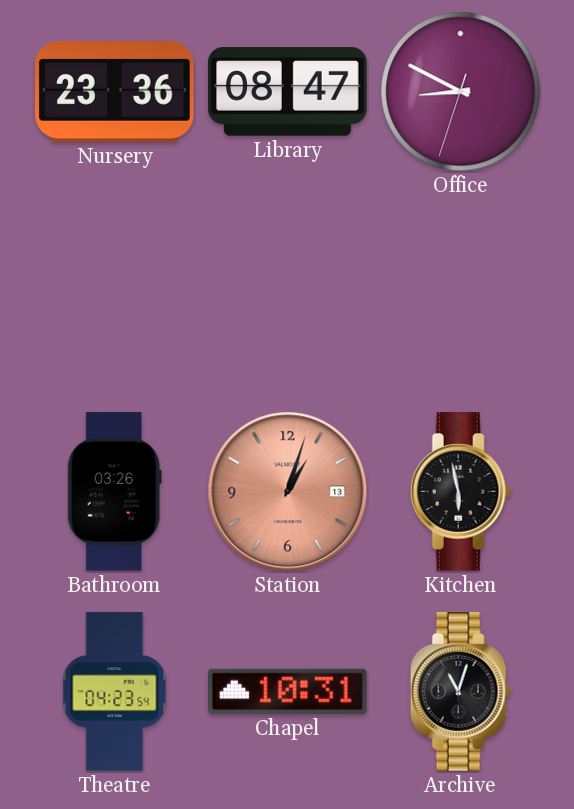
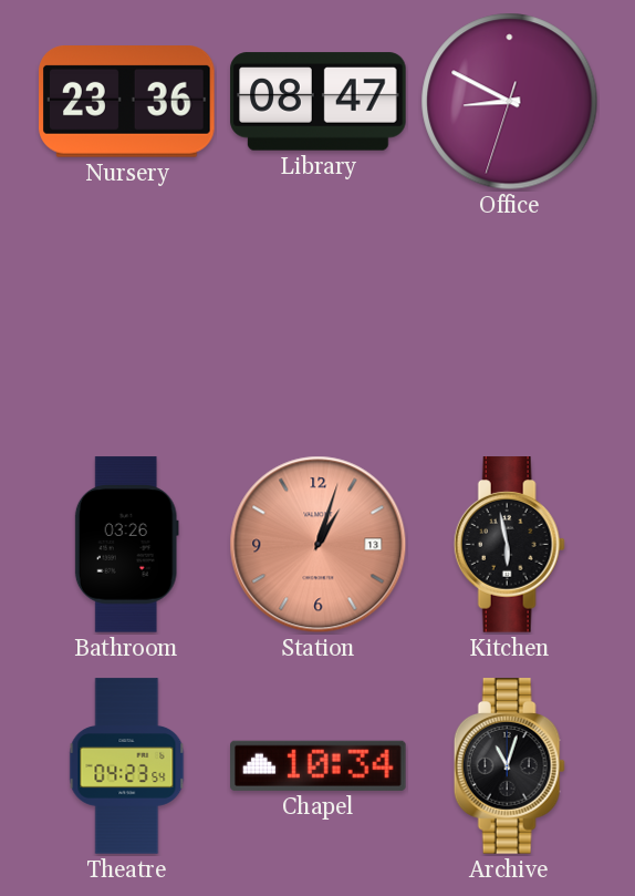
Chapel: 10:31 -> 10:34
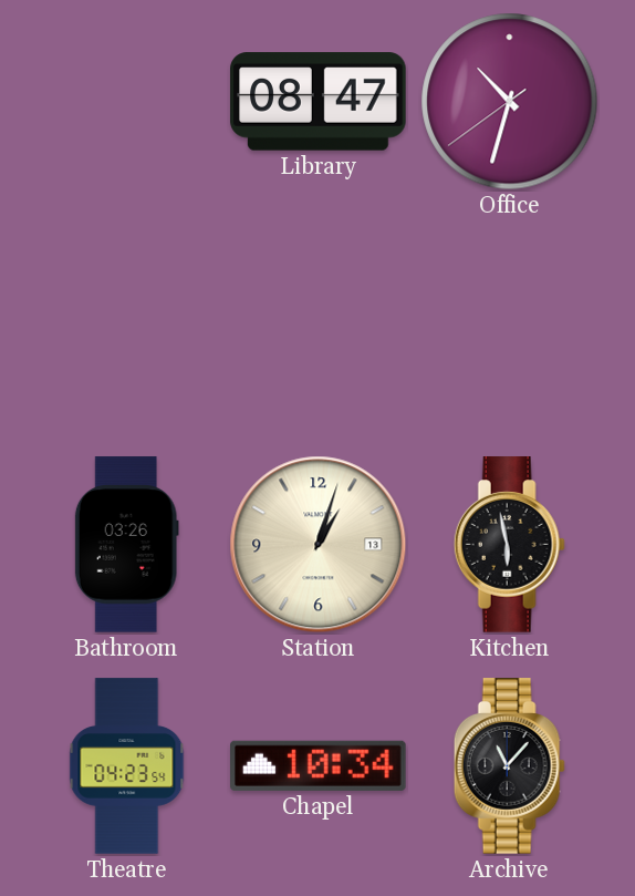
Nursery: 23:36 -> none
Office: 8:49 -> 10:32
Station dial: salmon -> cream
Archive: 11:03 -> 11:07
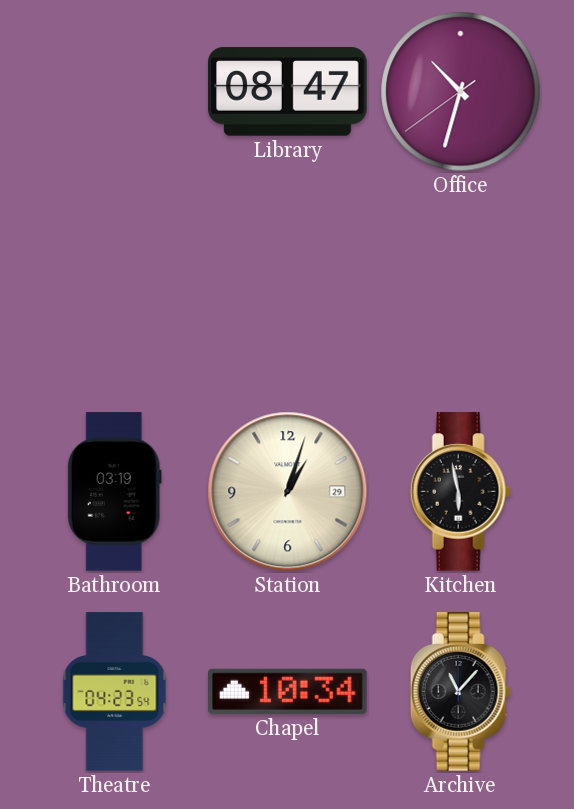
Bathroom: 03:26 -> 03:19
Station date: 13 -> 29
